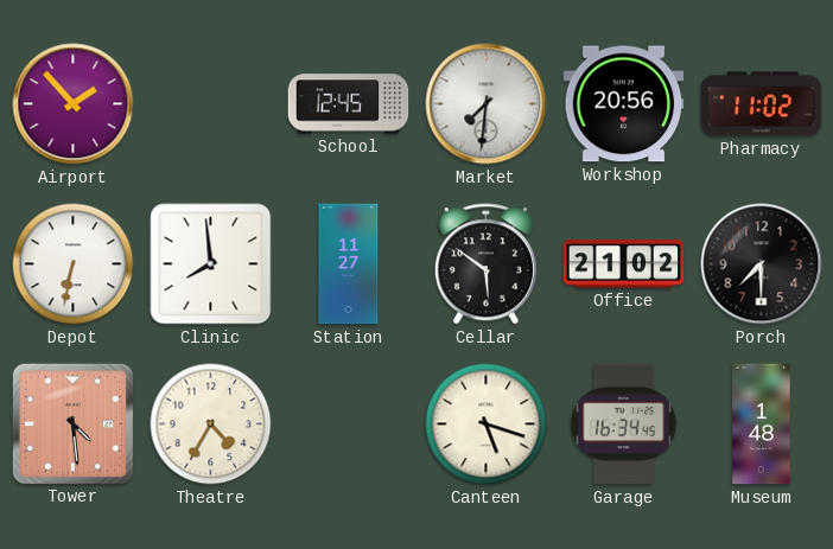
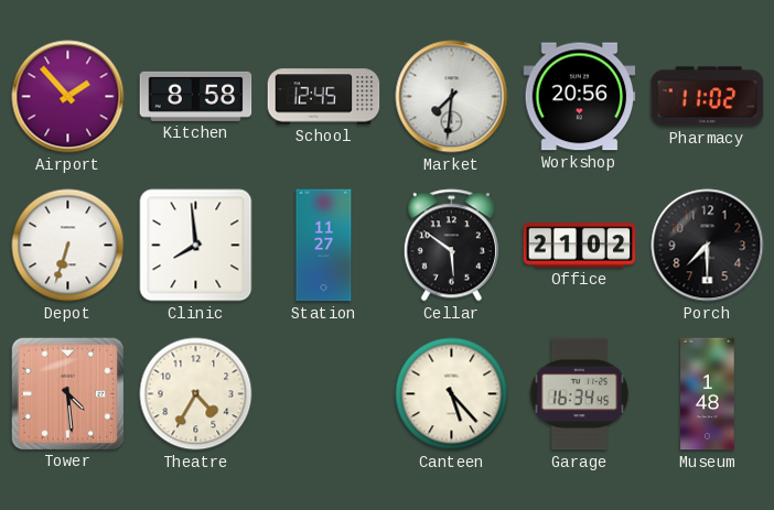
Kitchen: none -> 8:58
Depot: 6:32 -> 6:33
Canteen: 5:18 -> 5:23
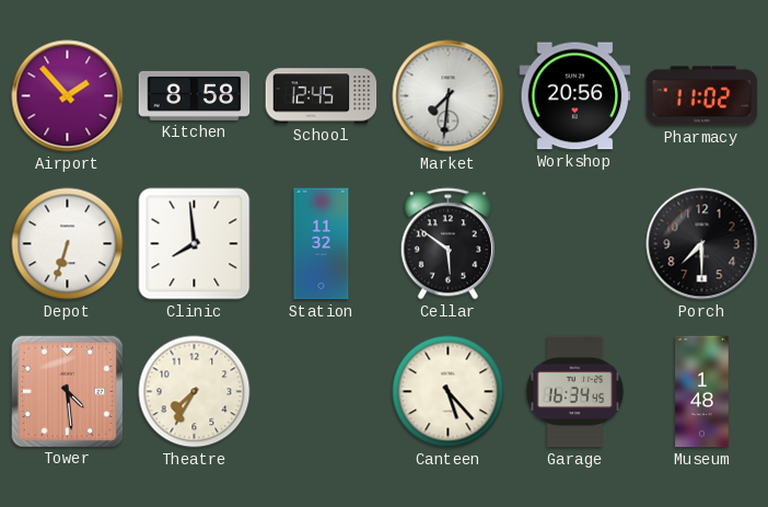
Station: 11:27 -> 11:32
Office: 21:02 -> none
Theatre: 4:35 -> 7:35
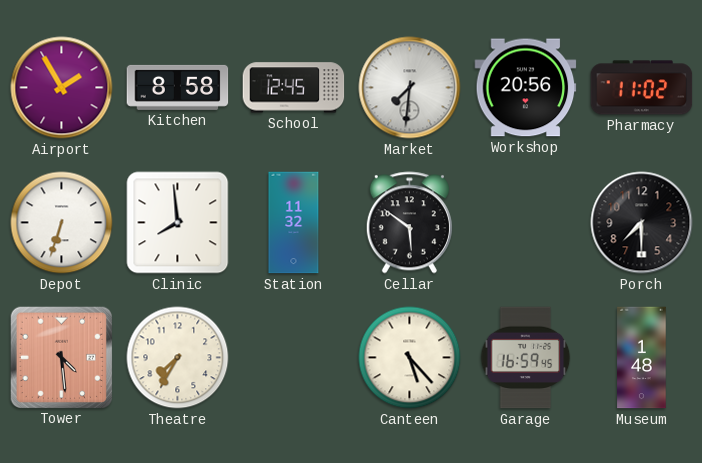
Airport: 1:53 -> 1:55
Garage: 16:34 -> 16:59
